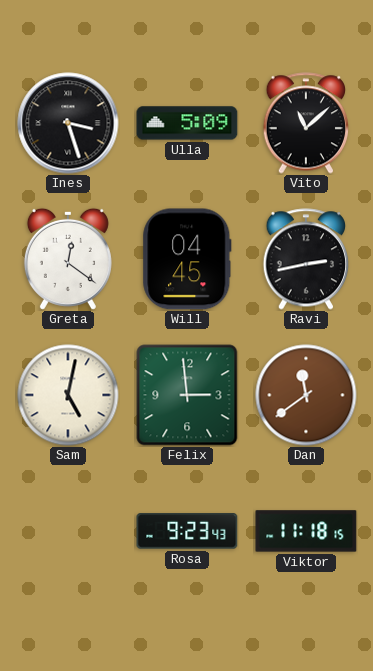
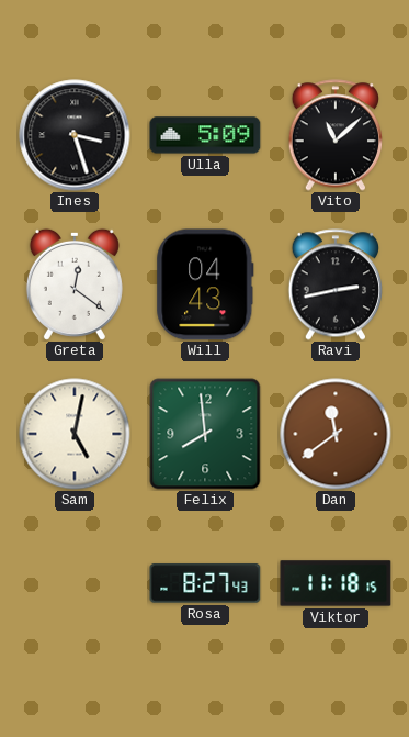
Will: 04:45 -> 04:43
Felix: 2:59 -> 7:59
Rosa: 9:23 -> 8:27
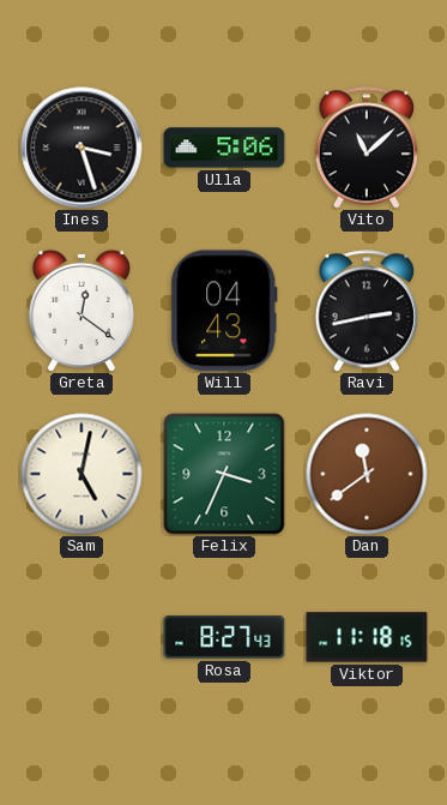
Ulla: 5:09 -> 5:06
Felix: 7:59 -> 3:34
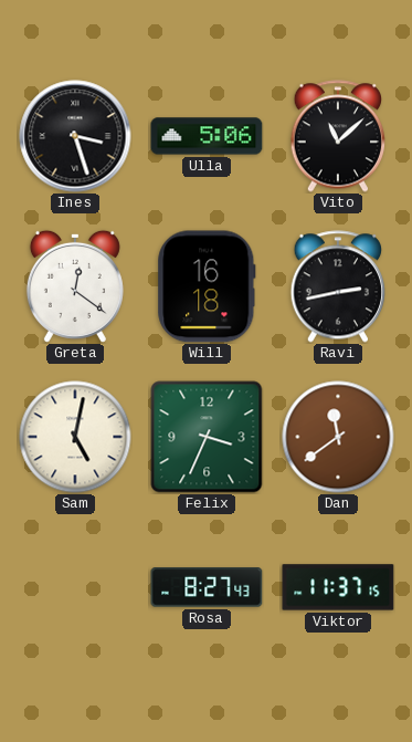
Will: 04:43 -> 16:18
Viktor: 11:18 -> 11:37
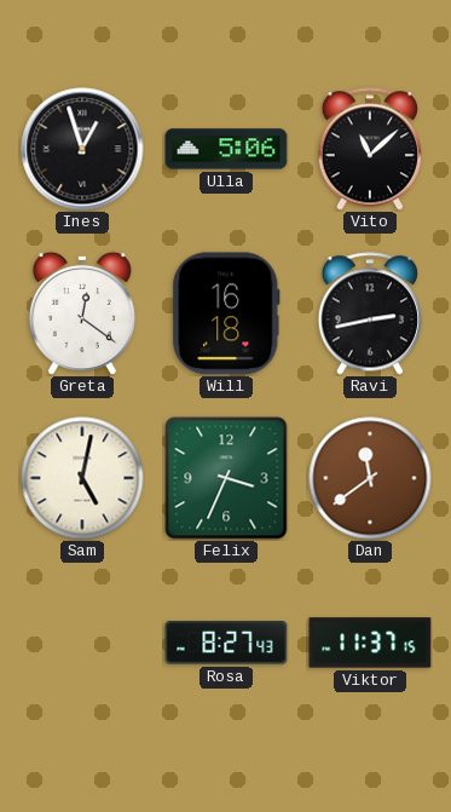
Ines: 3:27 -> 12:57
